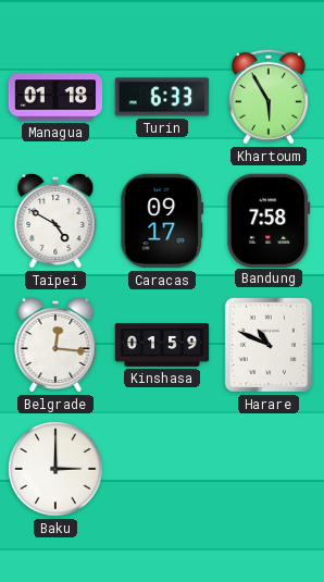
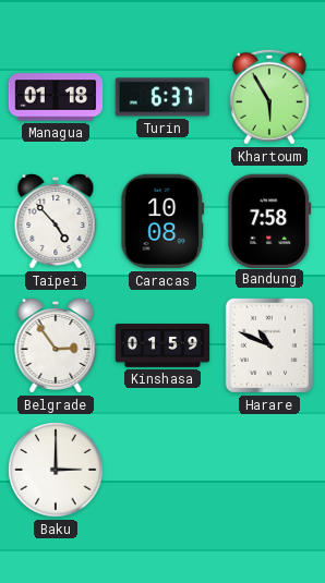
Turin: 6:33 -> 6:37
Taipei: 4:50 -> 4:53
Caracas: 09:17 -> 10:08
Belgrade: 12:16 -> 2:54
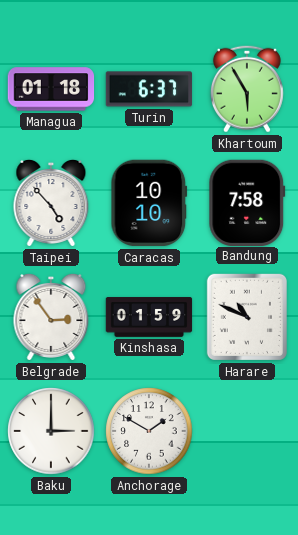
Caracas: 10:08 -> 10:10
Anchorage: none -> 1:50
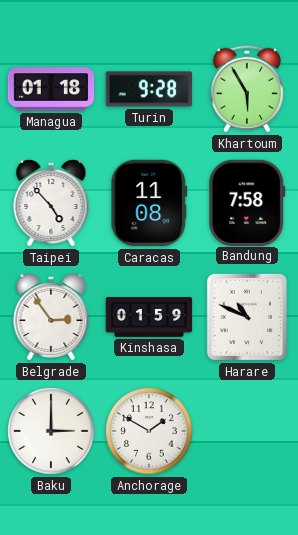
Turin: 6:37 -> 9:28
Caracas: 10:10 -> 11:08
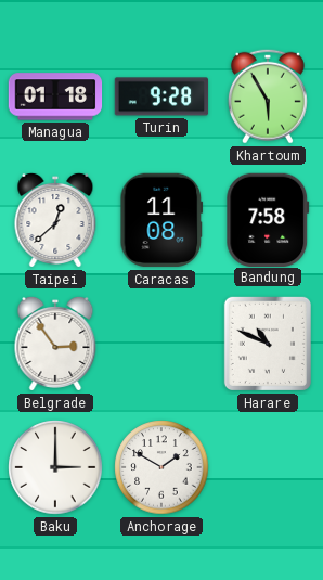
Taipei: 4:53 -> 12:38
Kinshasa: 01:59 -> none
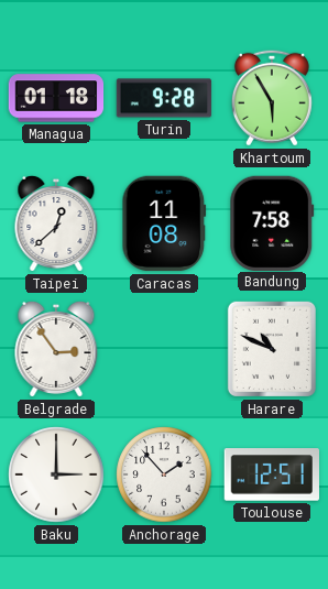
Anchorage: 1:50 -> 1:53
Toulouse: none -> 12:51
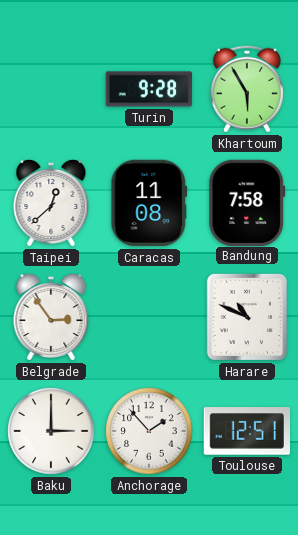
Managua: 01:18 -> none
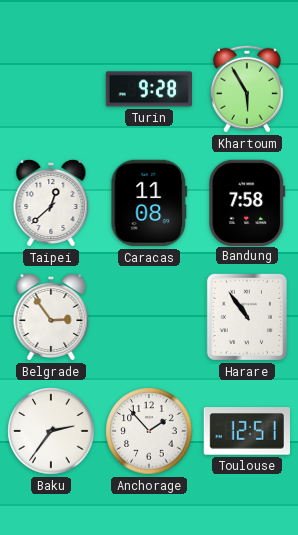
Harare: 10:49 -> 10:54
Baku: 3:00 -> 2:36
